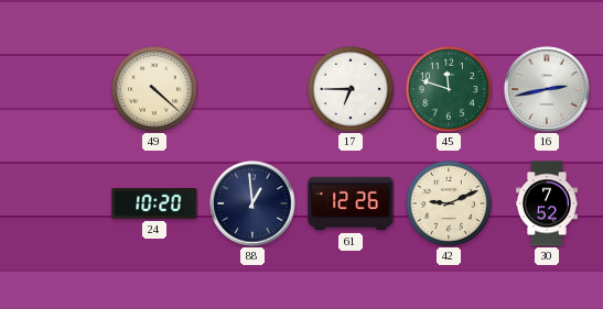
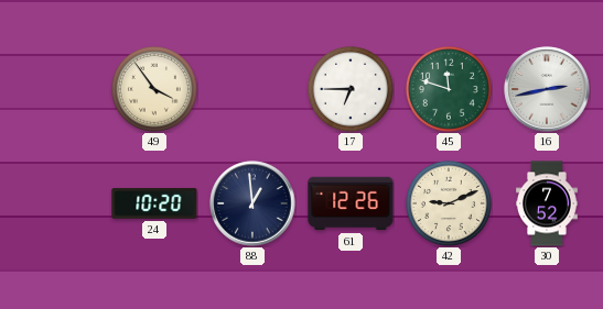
49: 4:22 -> 3:54
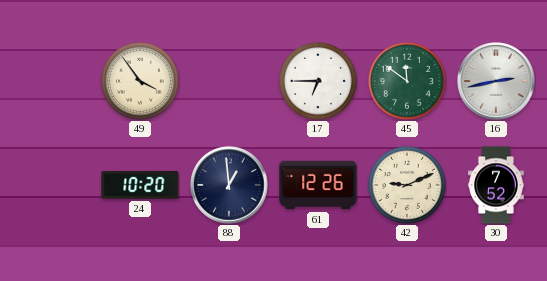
45: 11:48 -> 11:51
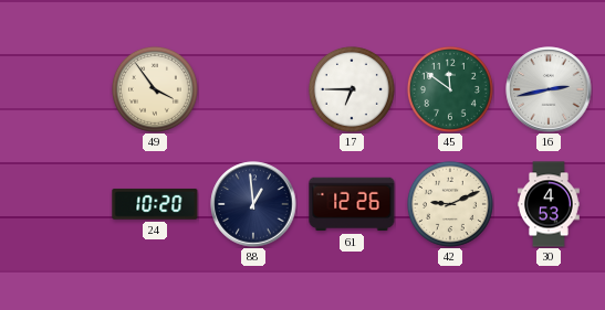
30: 7:52 -> 4:53
